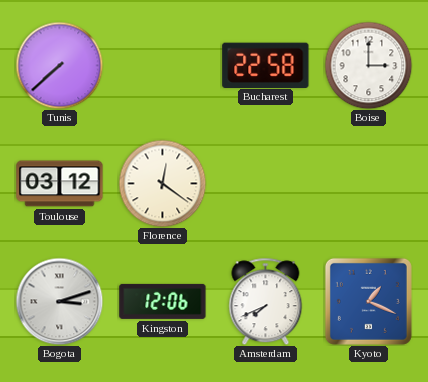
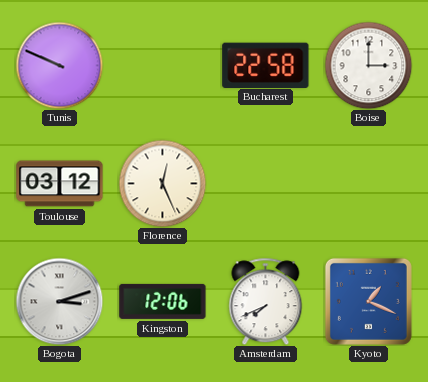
Tunis: 7:38 -> 9:49
Florence: 12:21 -> 12:26
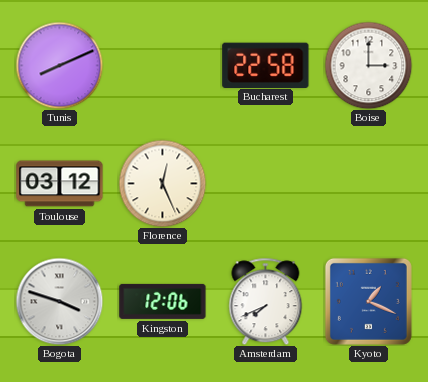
Tunis: 9:49 -> 8:11
Bogota: 3:12 -> 3:48
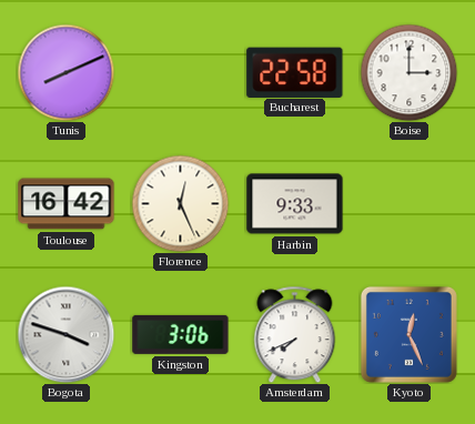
Toulouse: 03:12 -> 16:42
Harbin: none -> 9:33
Kingston: 12:06 -> 3:06
Kyoto: 1:19 -> 12:26
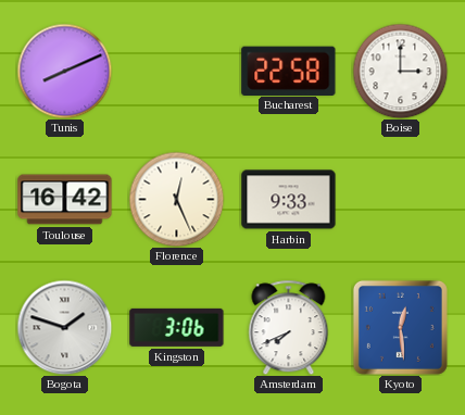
Bogota: 3:48 -> 1:48
Kyoto: 12:26 -> 12:29
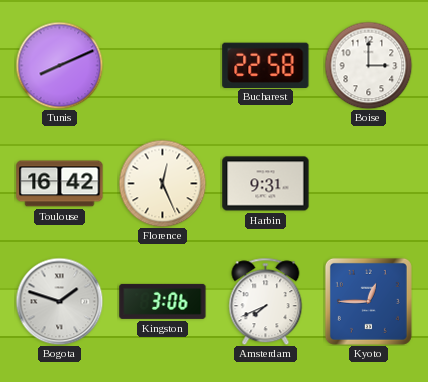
Harbin: 9:33 -> 9:31
Kyoto: 12:29 -> 12:45
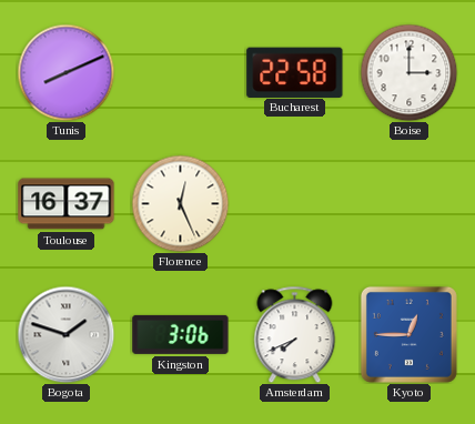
Toulouse: 16:42 -> 16:37
Harbin: 9:31 -> none
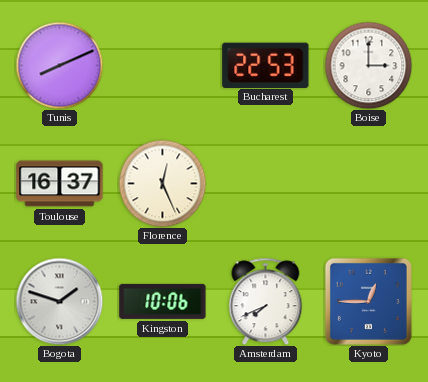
Bucharest: 22:58 -> 22:53
Kingston: 3:06 -> 10:06
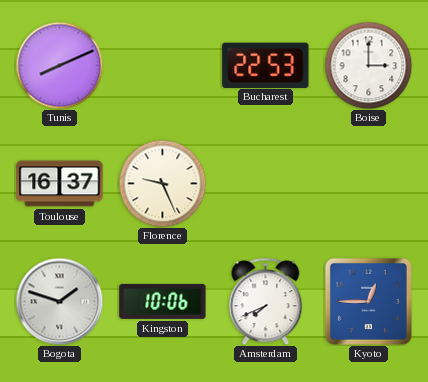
Florence: 12:26 -> 9:26
